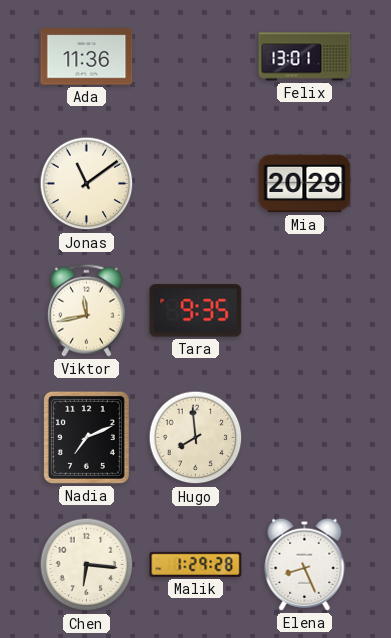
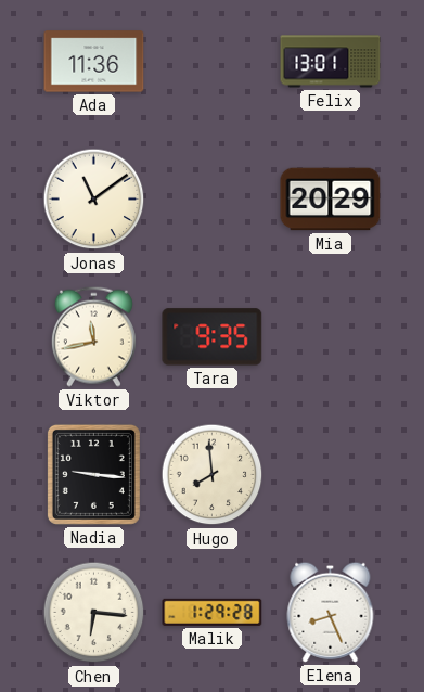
Nadia: 7:11 -> 9:16
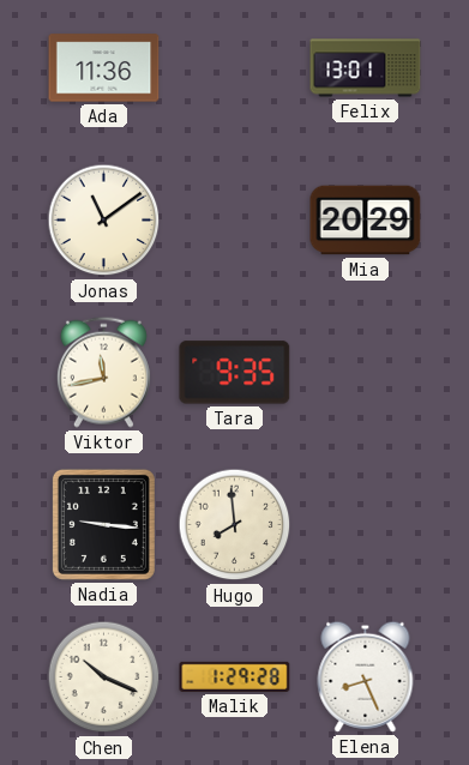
Chen: 6:16 -> 10:19
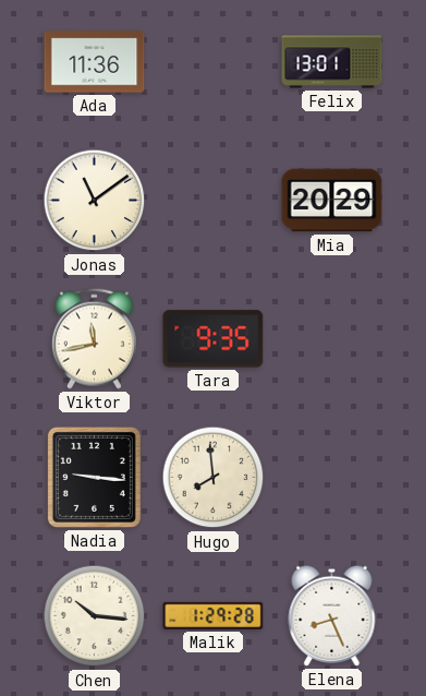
Chen: 10:19 -> 10:16
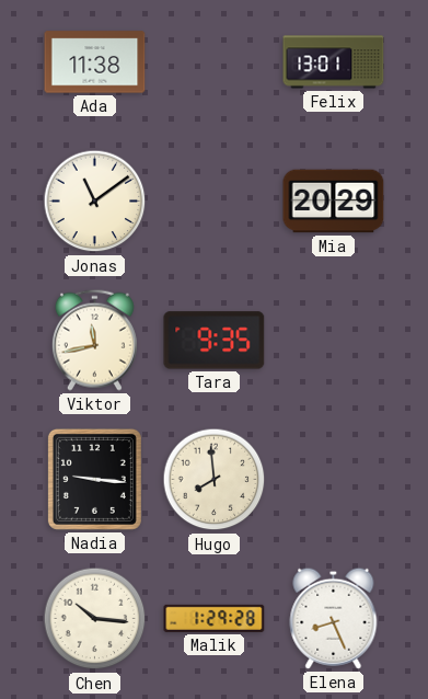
Ada: 11:36 -> 11:38
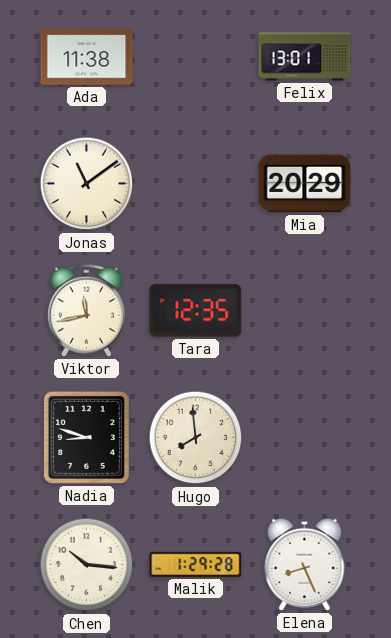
Tara: 9:35 -> 12:35
Nadia: 9:16 -> 8:48
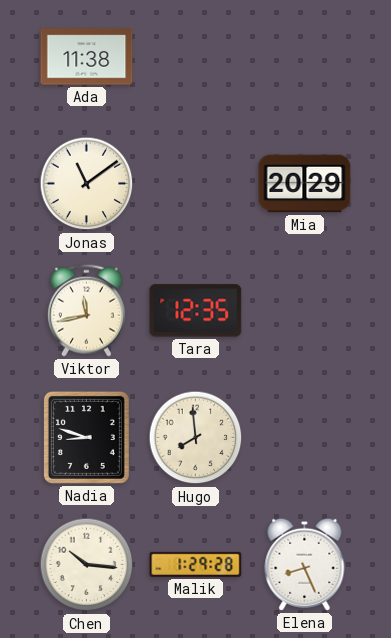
Felix: 13:01 -> none
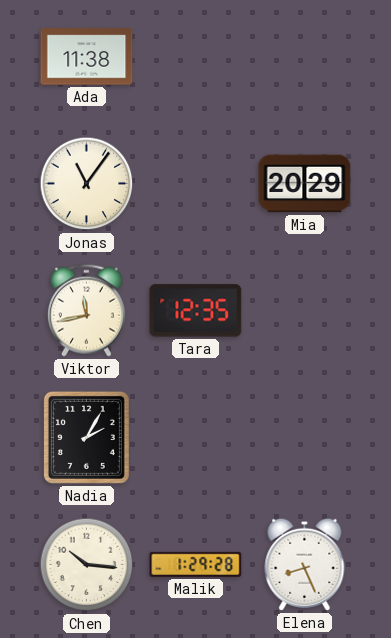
Jonas: 11:09 -> 11:06
Nadia: 8:48 -> 2:05
Hugo: 7:59 -> none
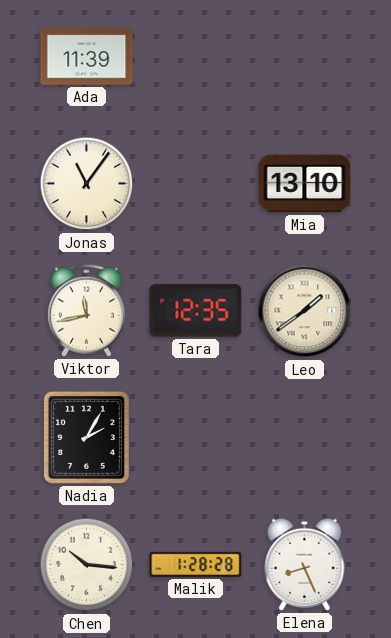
Ada: 11:38 -> 11:39
Mia: 20:29 -> 13:10
Leo: none -> 1:39
Malik: 1:29 -> 1:28
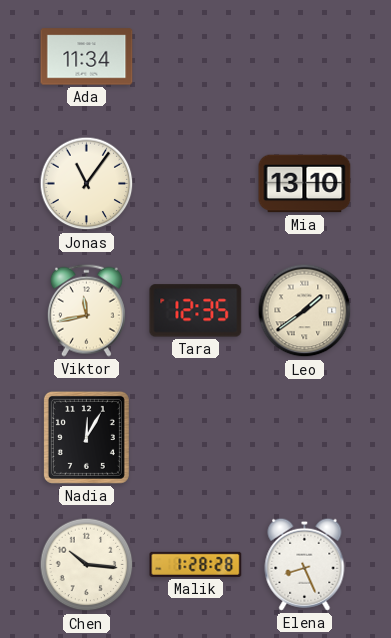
Ada: 11:39 -> 11:34
Nadia: 2:05 -> 12:05
